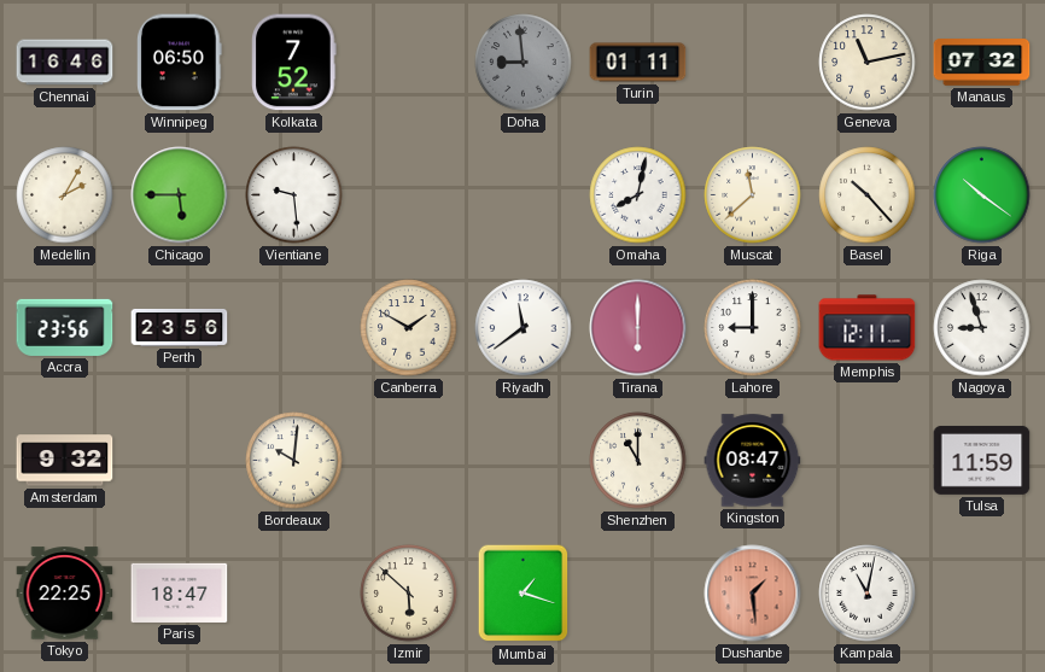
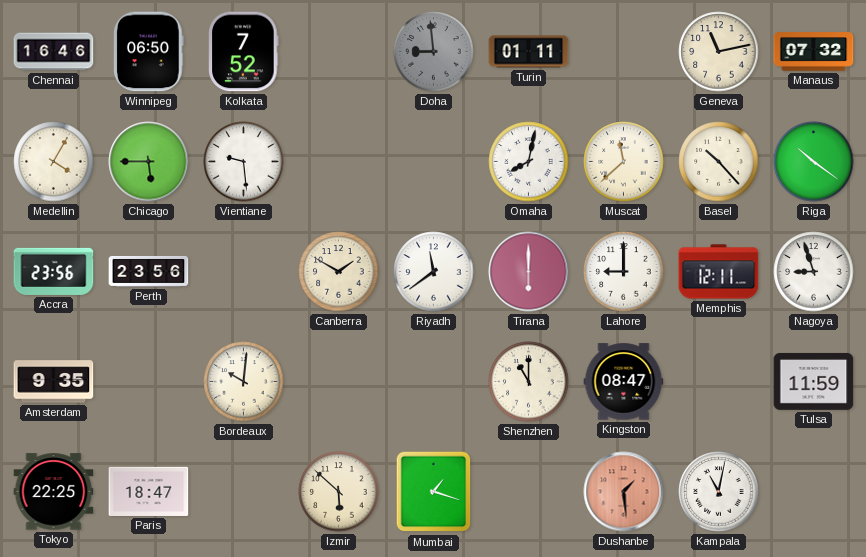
Medellin: 2:05 -> 4:05
Amsterdam: 9:32 -> 9:35
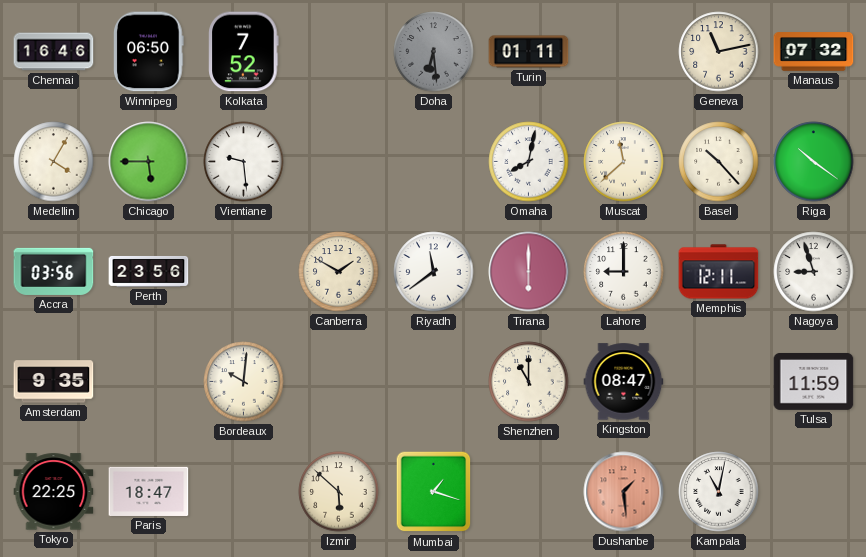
Doha: 8:59 -> 6:29
Accra: 23:56 -> 03:56
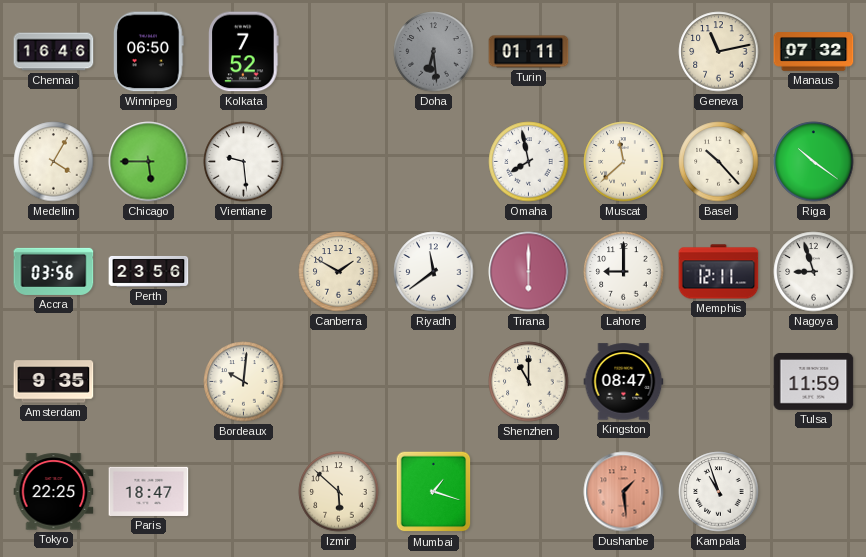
Omaha: 8:02 -> 7:58
Kampala: 11:02 -> 10:57
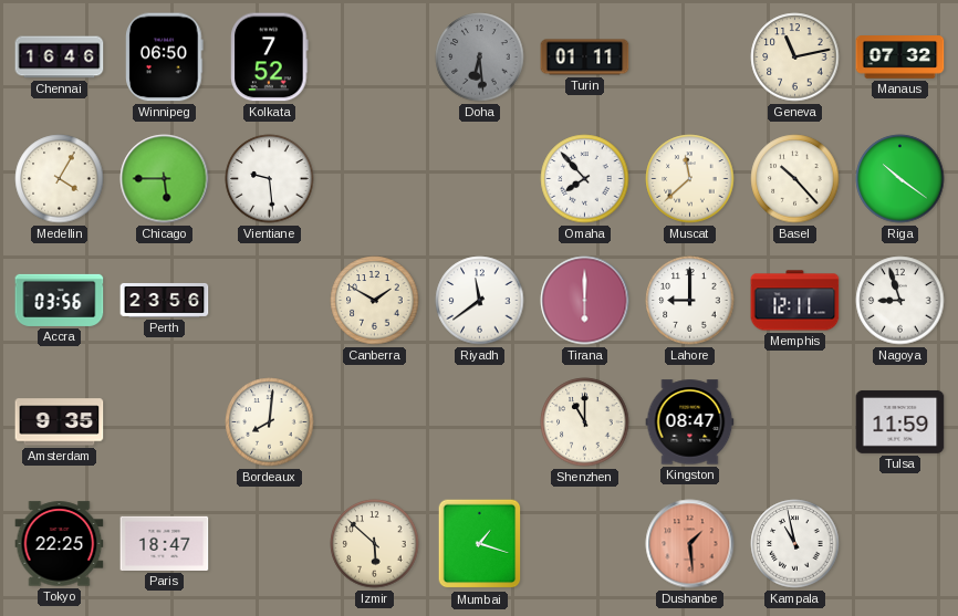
Omaha: 7:58 -> 7:53
Bordeaux: 10:01 -> 8:01
Kampala: 10:57 -> 10:58
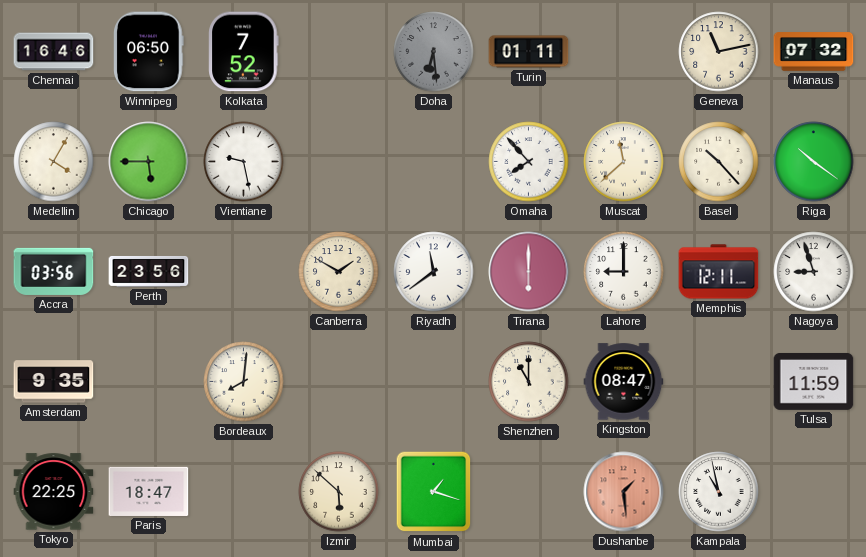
Vientiane: 9:29 -> 9:28
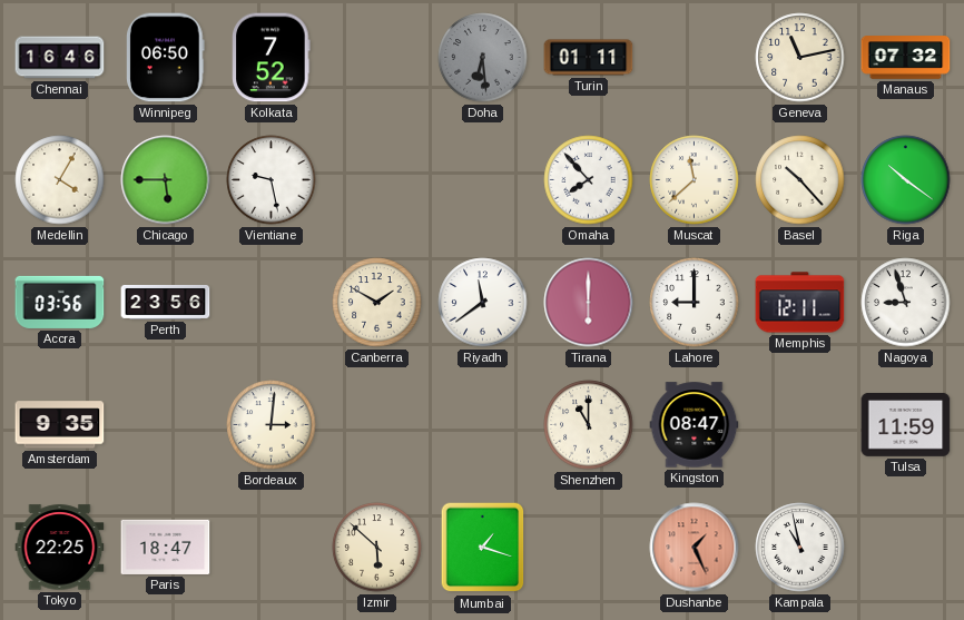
Bordeaux: 8:01 -> 3:01
Dushanbe: 1:29 -> 1:26
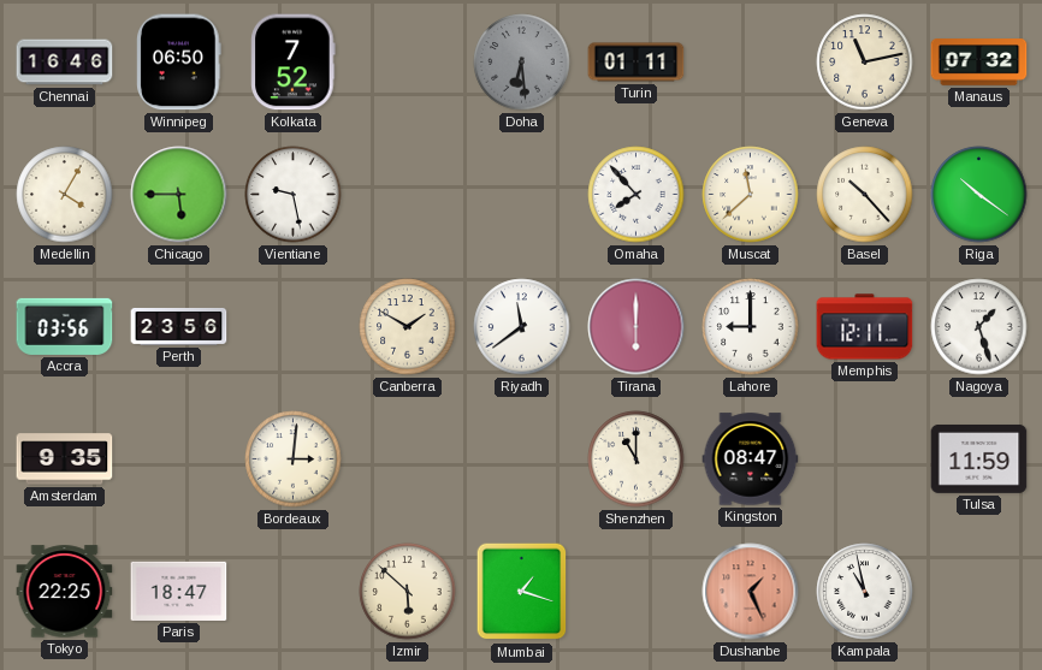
Nagoya: 8:57 -> 1:27
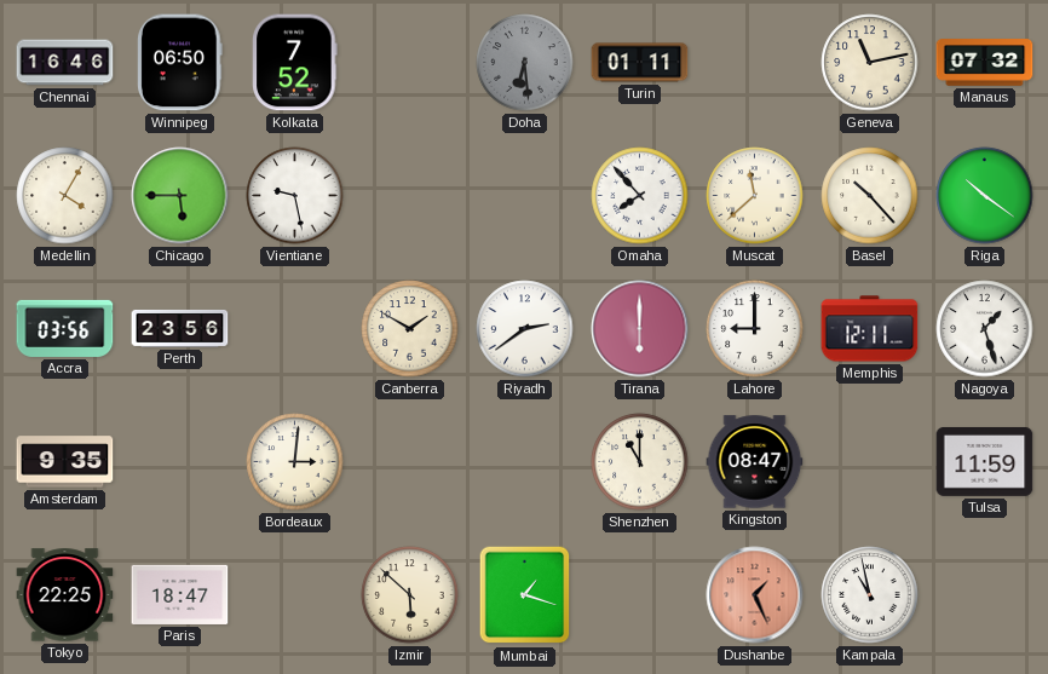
Riyadh: 11:39 -> 2:39
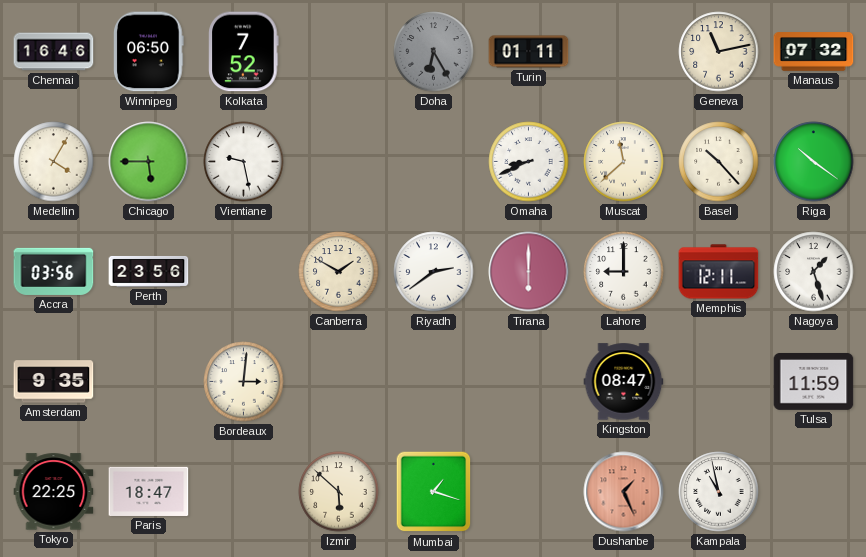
Doha: 6:29 -> 6:25
Omaha: 7:53 -> 8:41
Shenzhen: 11:00 -> none
